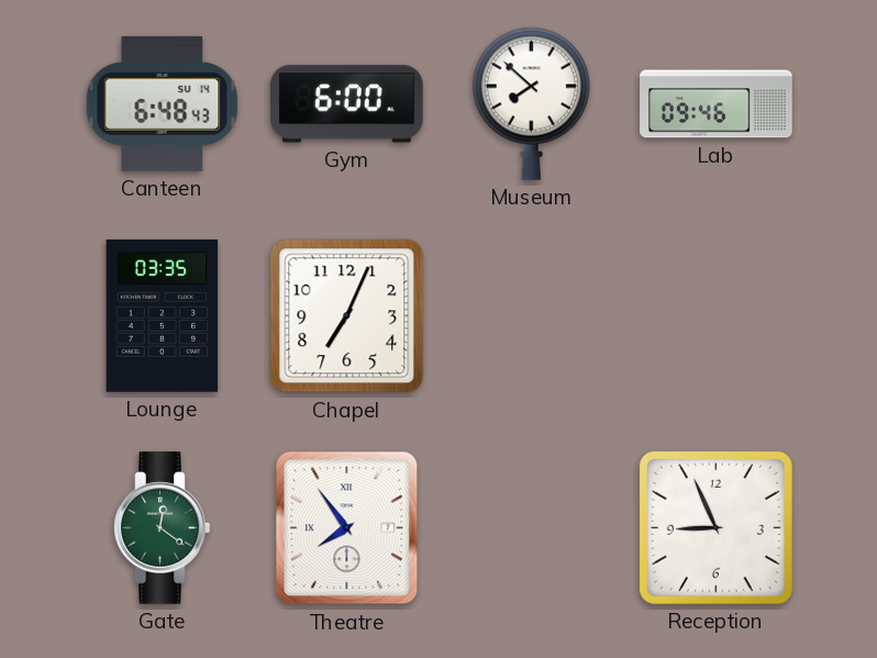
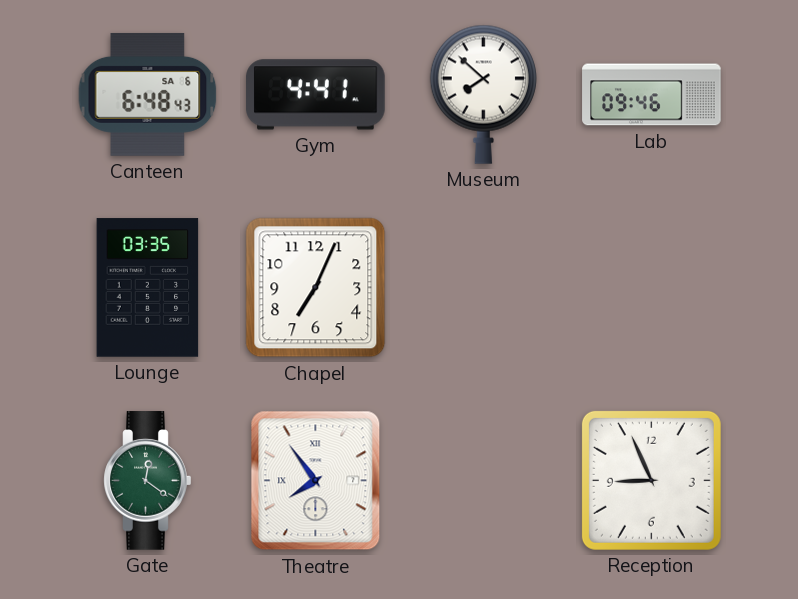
Canteen date: SU 14 -> SA 6
Gym: 6:00 -> 4:41
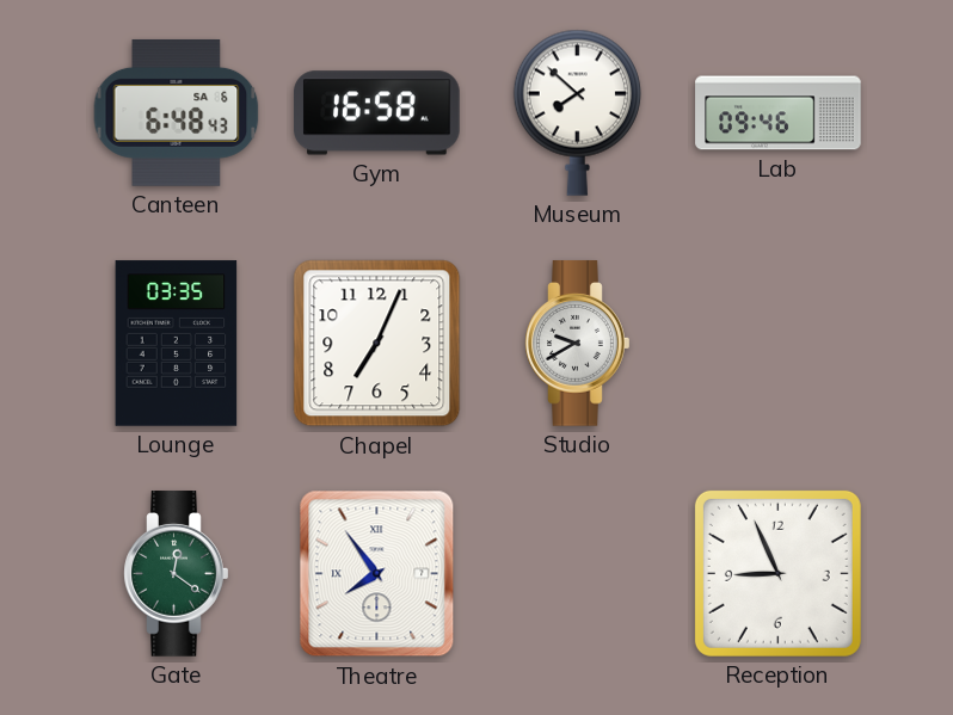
Gym: 4:41 -> 16:58
Studio: none -> 9:40
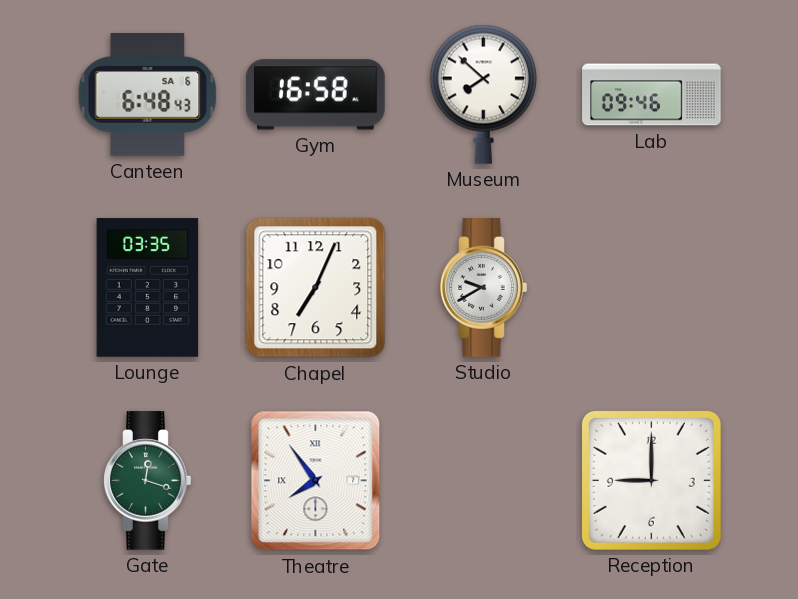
Gate: 12:21 -> 12:18
Reception: 8:56 -> 9:00
